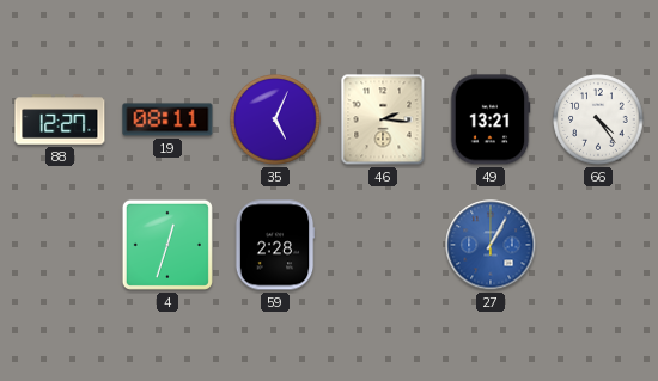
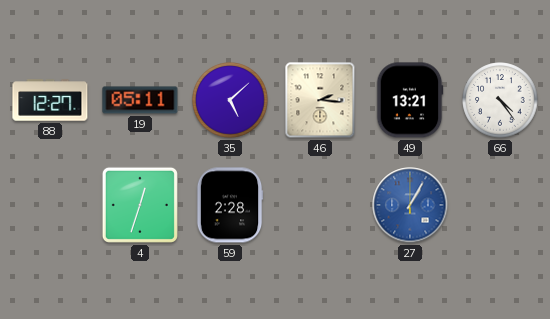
19: 08:11 -> 05:11
35: 5:04 -> 5:08
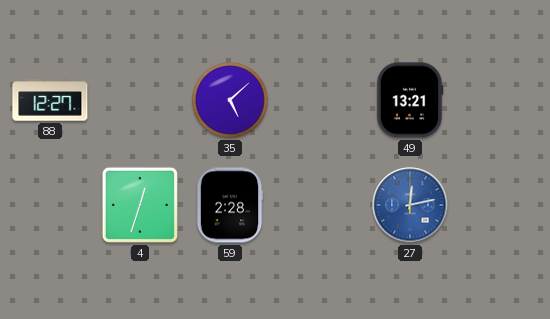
19: 05:11 -> none
46: 2:16 -> none
66: 4:24 -> none
27: 1:05 -> 12:13
